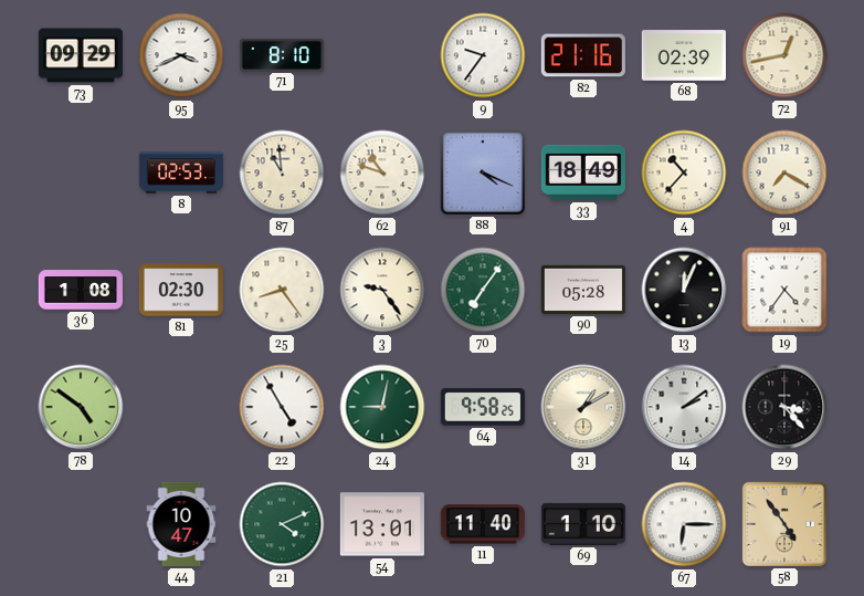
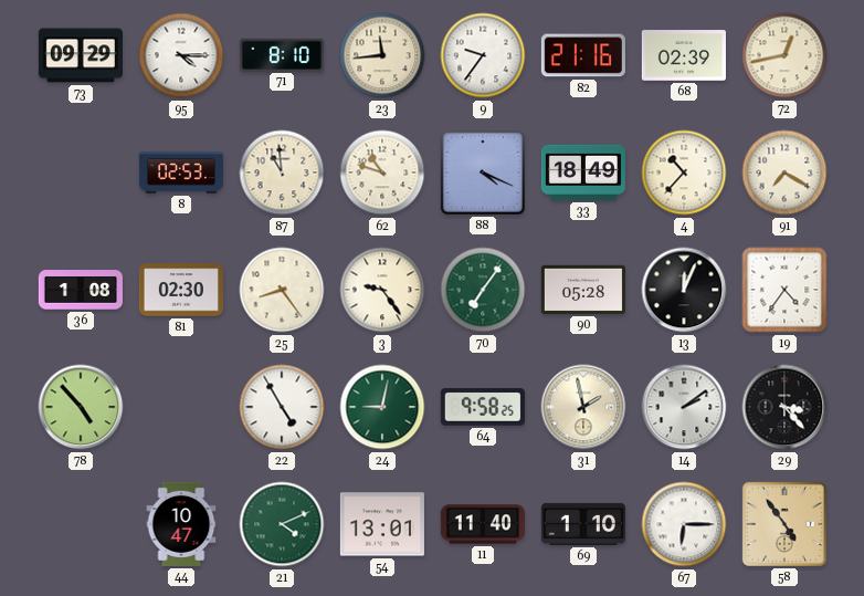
95: 3:41 -> 4:15
23: none -> 11:44
78: 4:51 -> 4:53
31: 1:10 -> 1:58
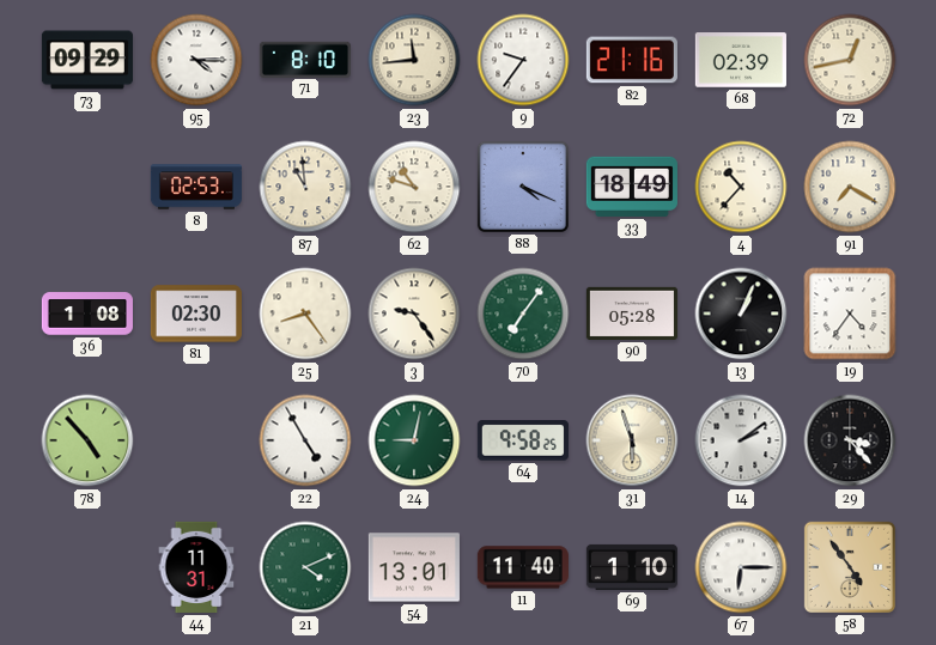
13: 12:04 -> 1:04
31: 1:58 -> 5:57
44: 10:47 -> 11:31
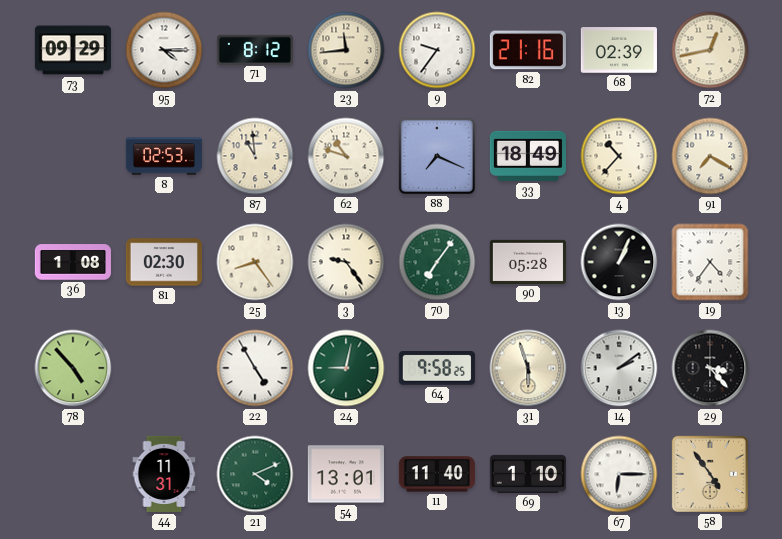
71: 8:10 -> 8:12
88: 4:19 -> 7:19
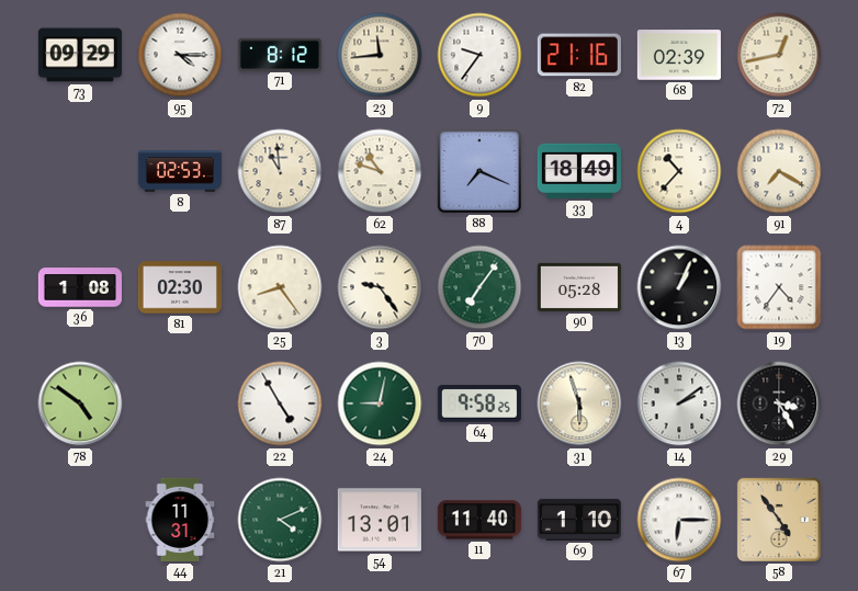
78: 4:53 -> 4:51
29: 3:23 -> 3:25
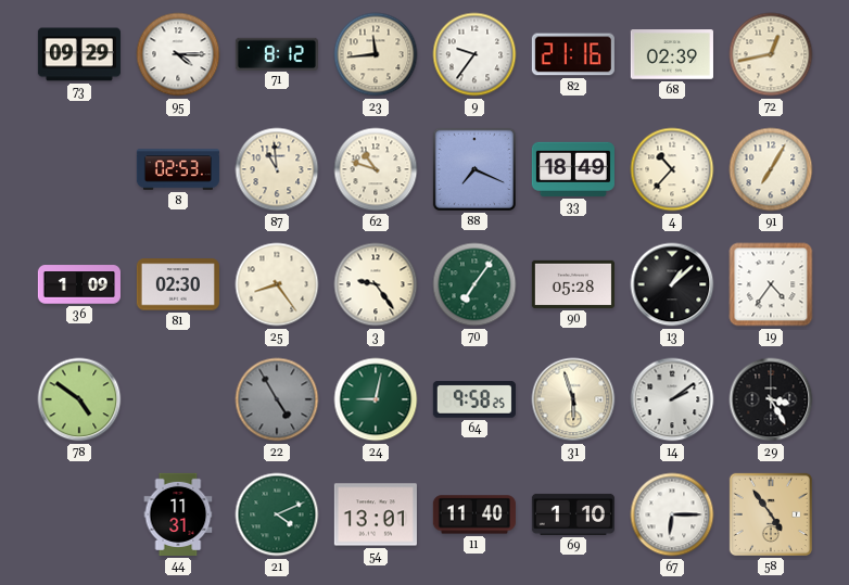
91: 7:20 -> 7:05
36: 1:08 -> 1:09
13: 1:04 -> 1:08
22 dial: white -> grey
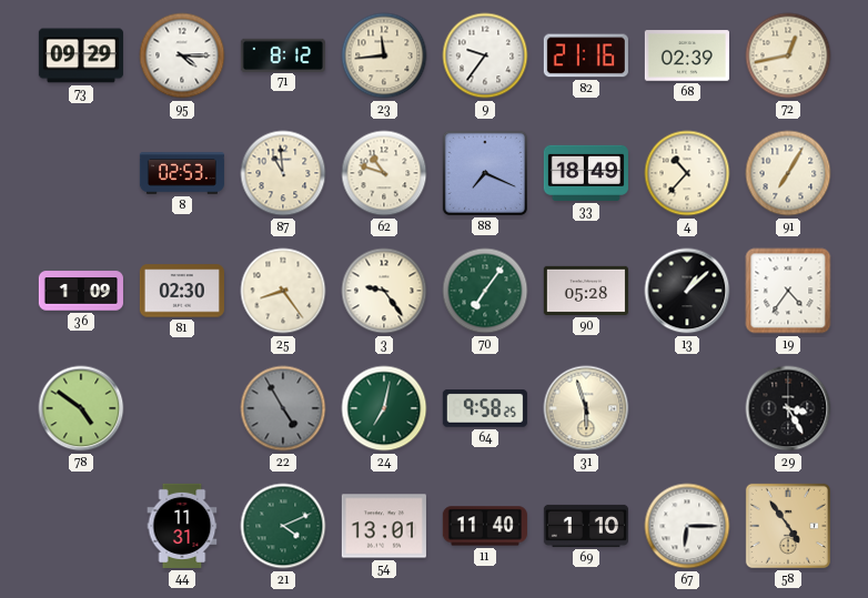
24: 9:02 -> 7:02
14: 2:09 -> none
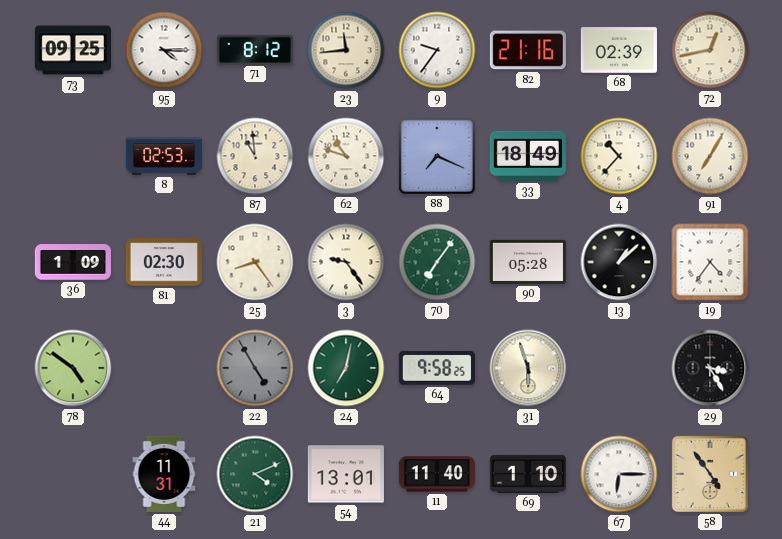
73: 09:29 -> 09:25
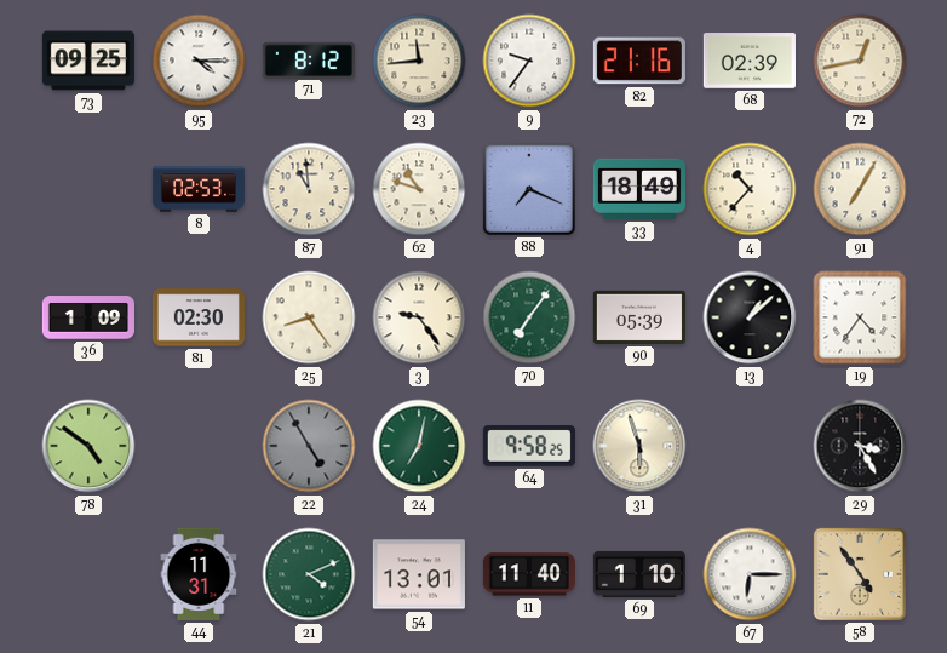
90: 05:28 -> 05:39
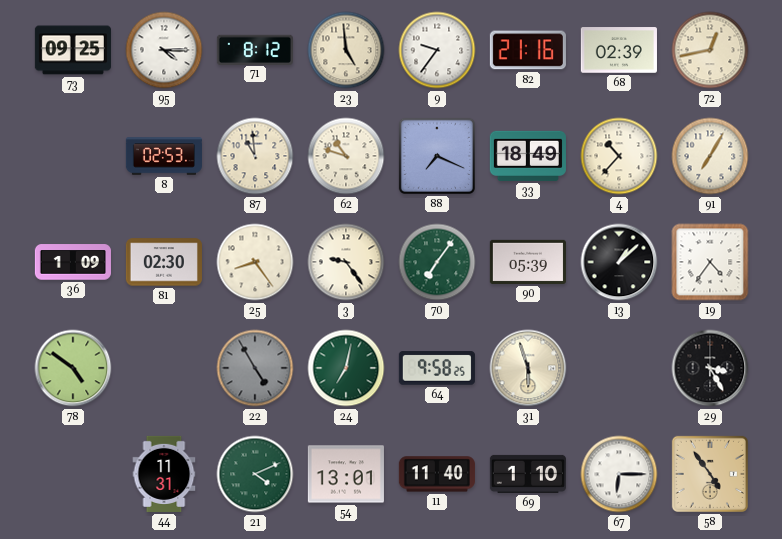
23: 11:44 -> 4:59
